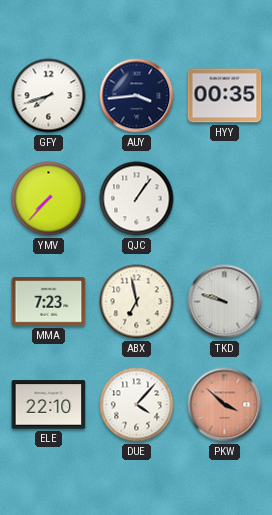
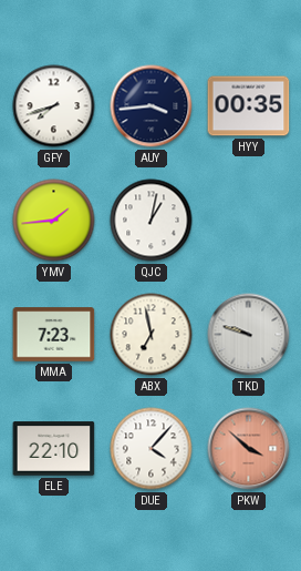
YMV: 7:37 -> 1:44
QJC: 1:06 -> 1:02
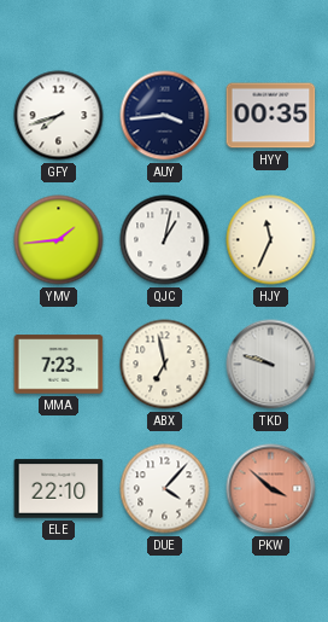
HJY: none -> 11:34
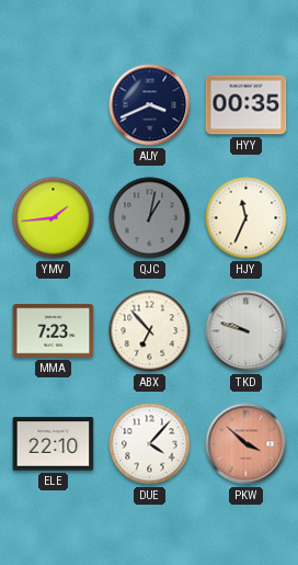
GFY: 7:42 -> none
AUY: 3:44 -> 3:41
QJC dial: white -> grey
ABX: 6:58 -> 6:53
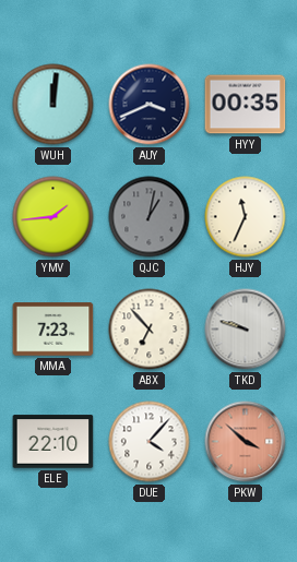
WUH: none -> 12:01
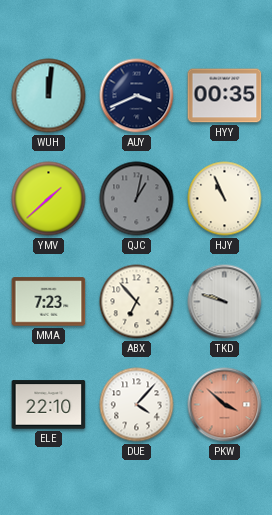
YMV: 1:44 -> 1:38
HJY: 11:34 -> 10:56
